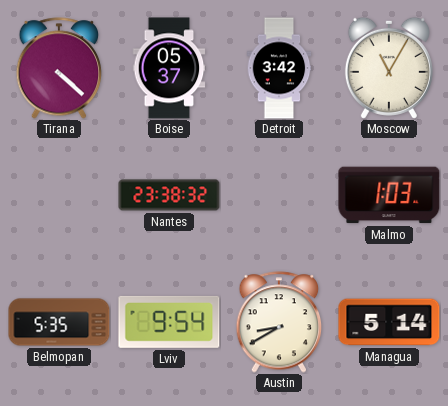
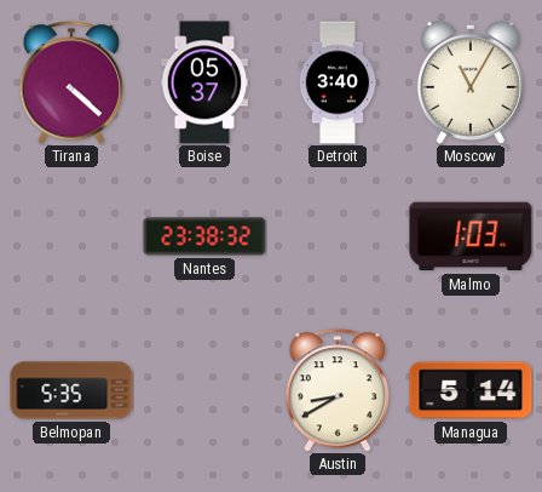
Detroit: 3:42 -> 3:40
Lviv: 9:54 -> none
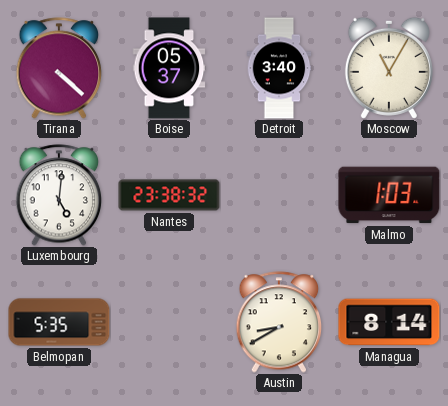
Luxembourg: none -> 5:01
Managua: 5:14 -> 8:14
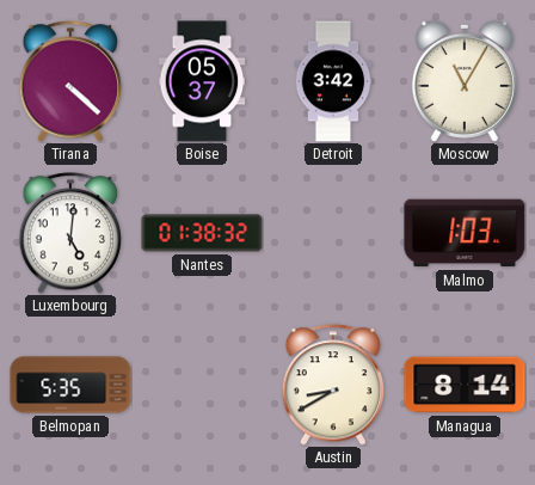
Detroit: 3:40 -> 3:42
Nantes: 23:38 -> 01:38
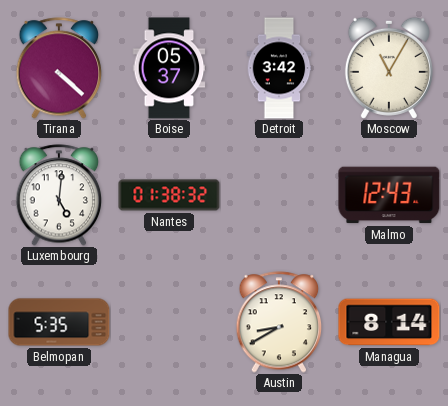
Malmo: 1:03 -> 12:43
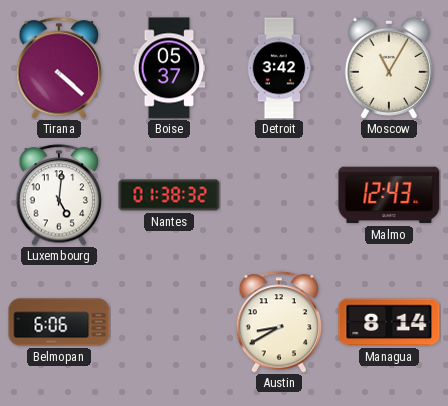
Belmopan: 5:35 -> 6:06
